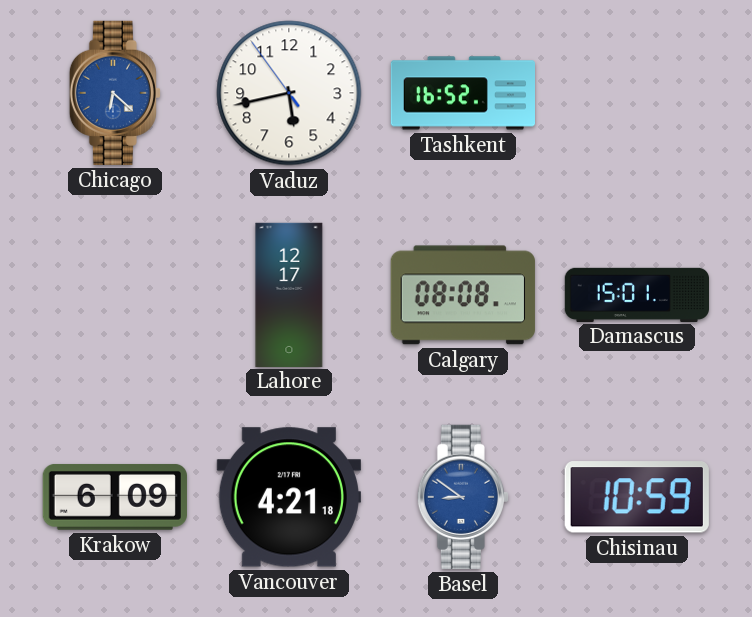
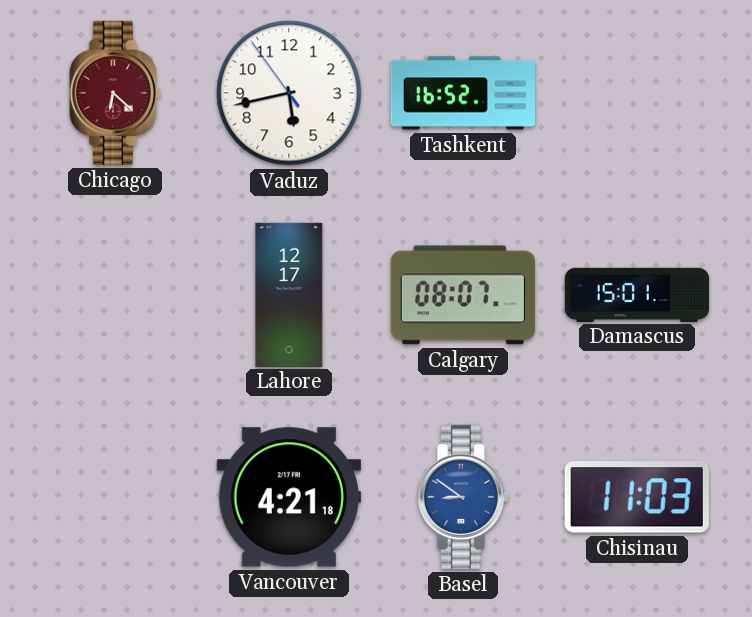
Chicago dial: blue -> burgundy
Calgary: 08:08 -> 08:07
Krakow: 6:09 -> none
Chisinau: 10:59 -> 11:03
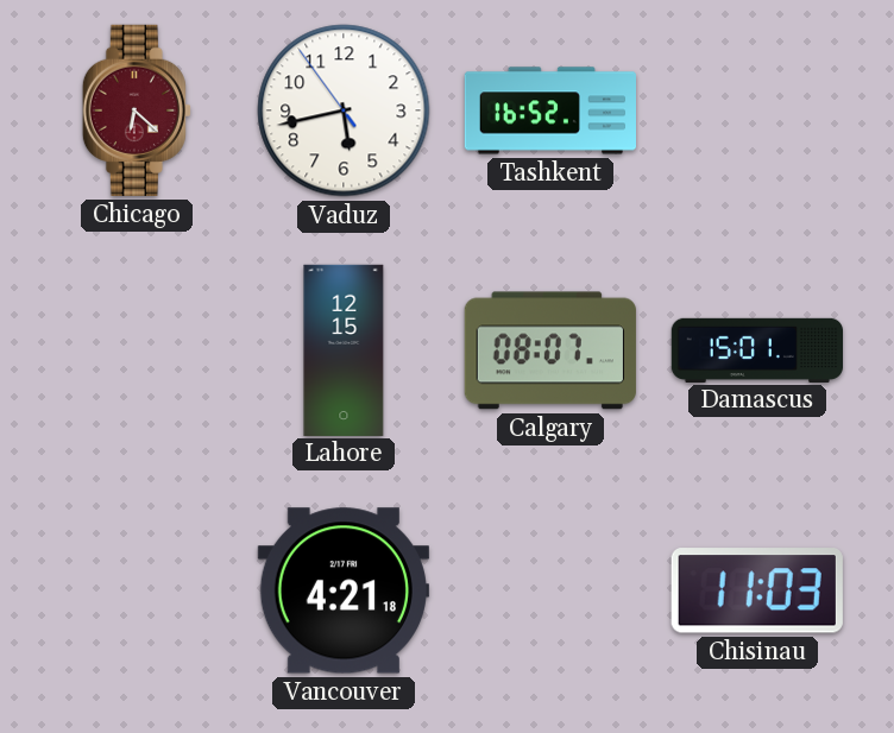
Lahore: 12:17 -> 12:15
Basel: 8:51 -> none
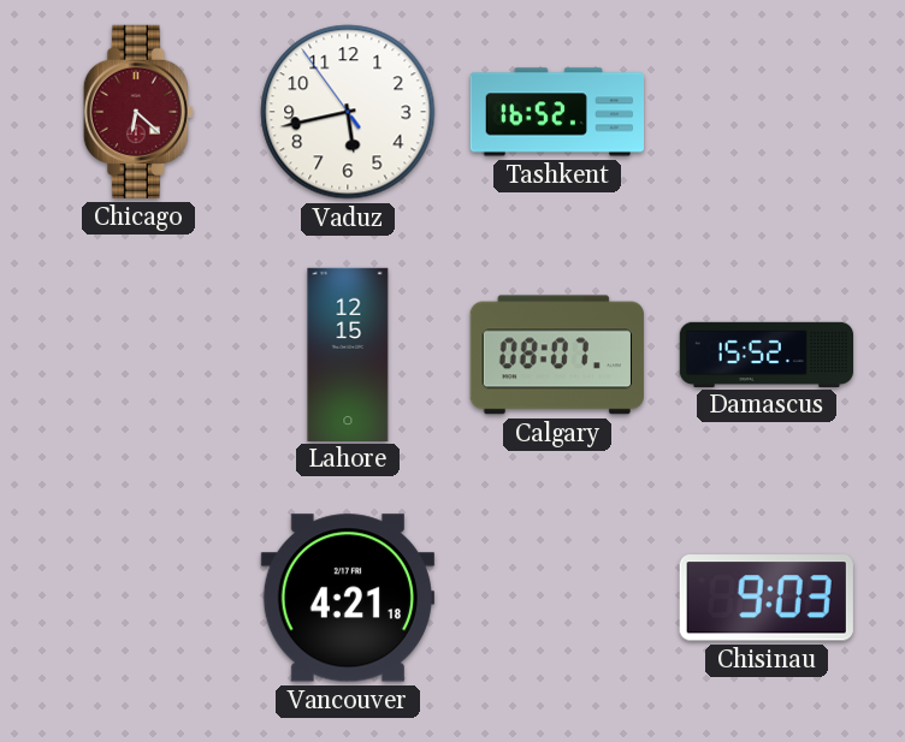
Damascus: 15:01 -> 15:52
Chisinau: 11:03 -> 9:03
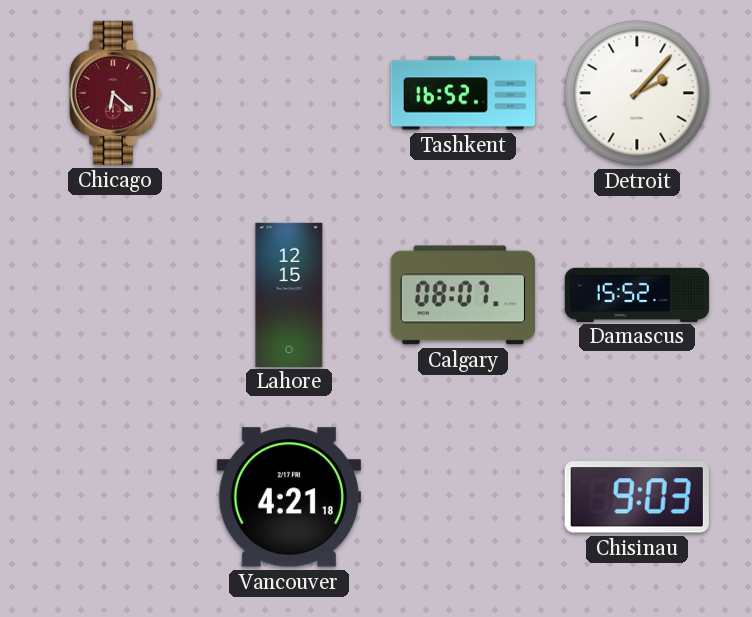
Vaduz: 5:42 -> none
Detroit: none -> 2:07
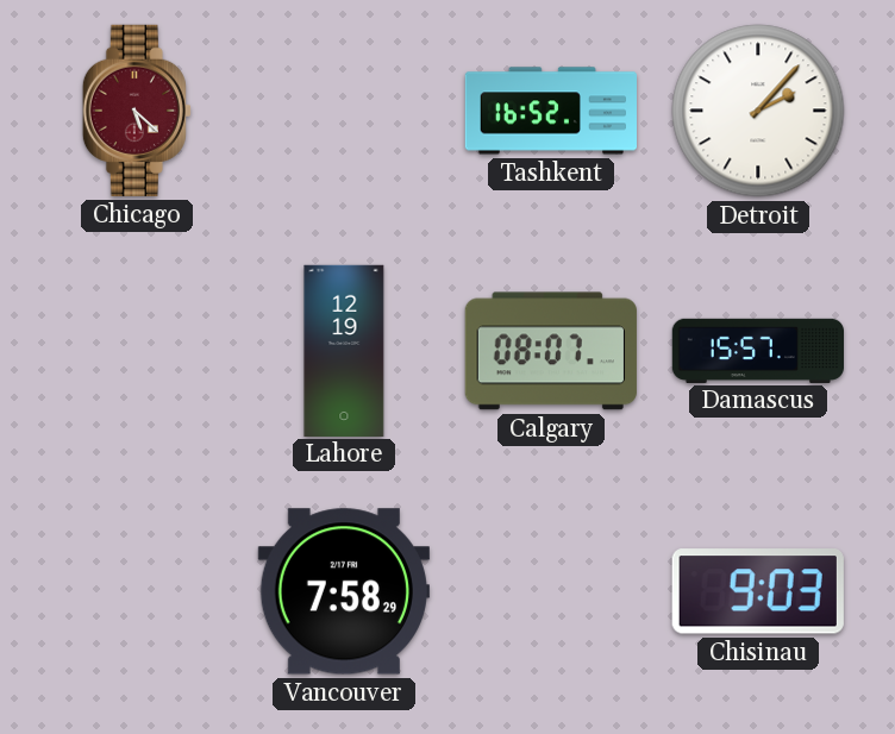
Chicago: 6:22 -> 5:22
Lahore: 12:15 -> 12:19
Damascus: 15:52 -> 15:57
Vancouver: 4:21 -> 7:58
